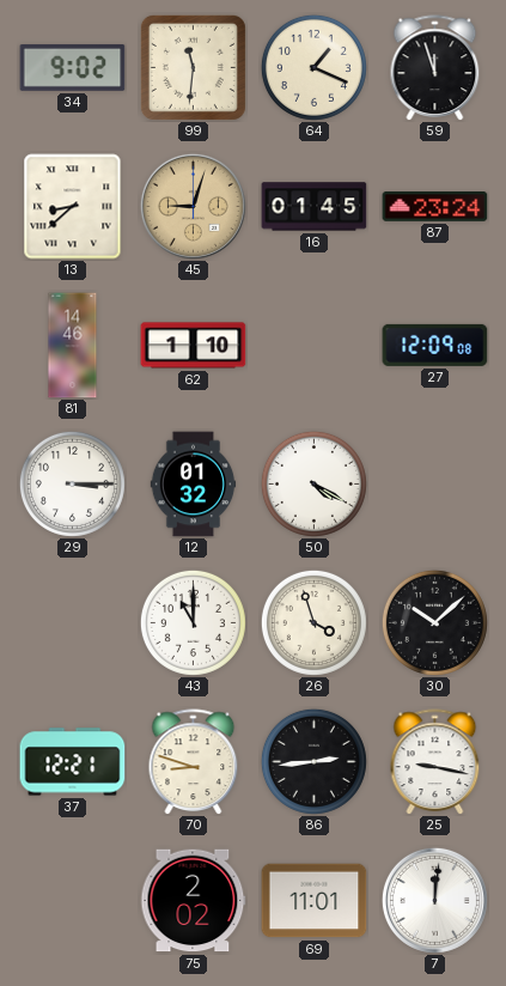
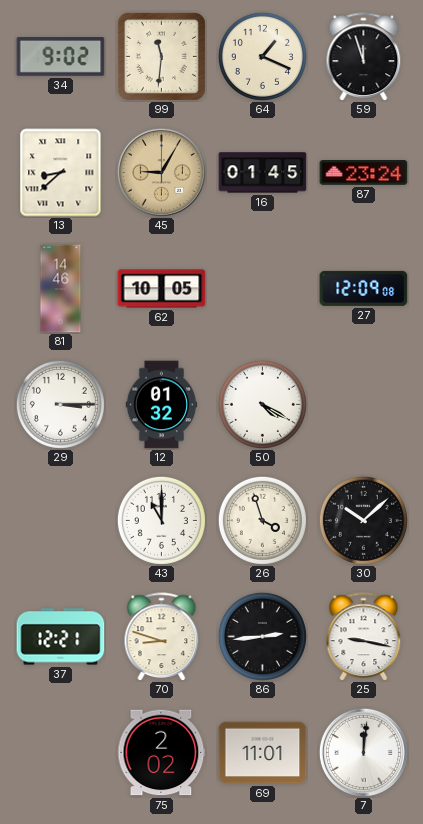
45: 9:03 -> 9:05
62: 1:10 -> 10:05
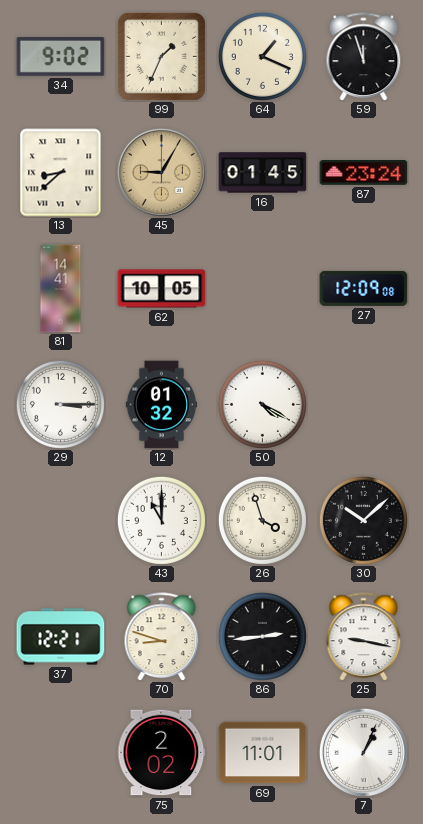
99: 11:31 -> 1:34
81: 14:46 -> 14:41
7: 12:01 -> 1:04
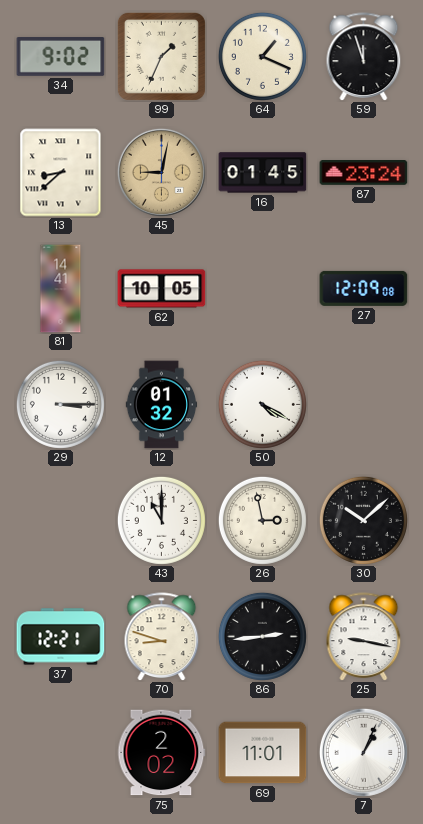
45: 9:05 -> 9:02
26: 3:57 -> 2:58
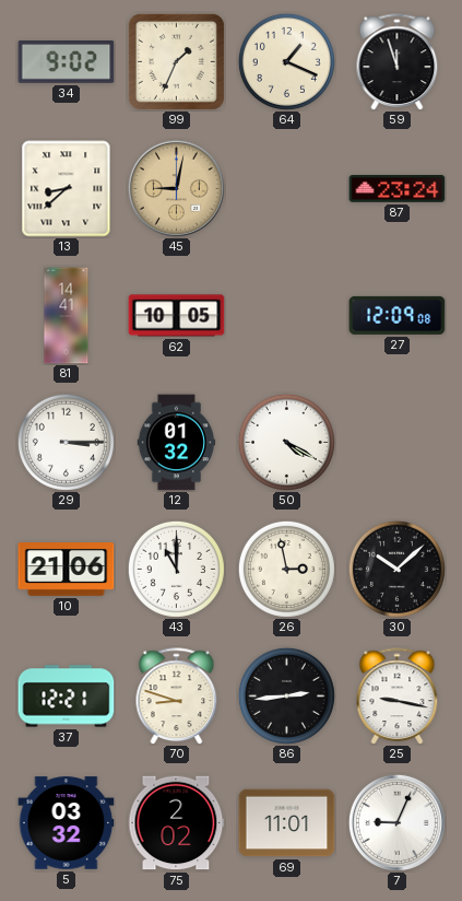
16: 01:45 -> none
10: none -> 21:06
5: none -> 03:32
7: 1:04 -> 9:04
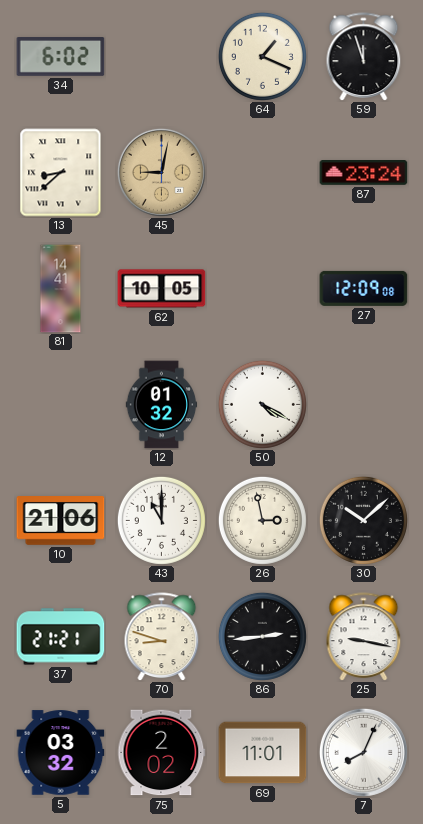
34: 9:02 -> 6:02
99: 1:34 -> none
29: 3:15 -> none
37: 12:21 -> 21:21
7: 9:04 -> 8:04
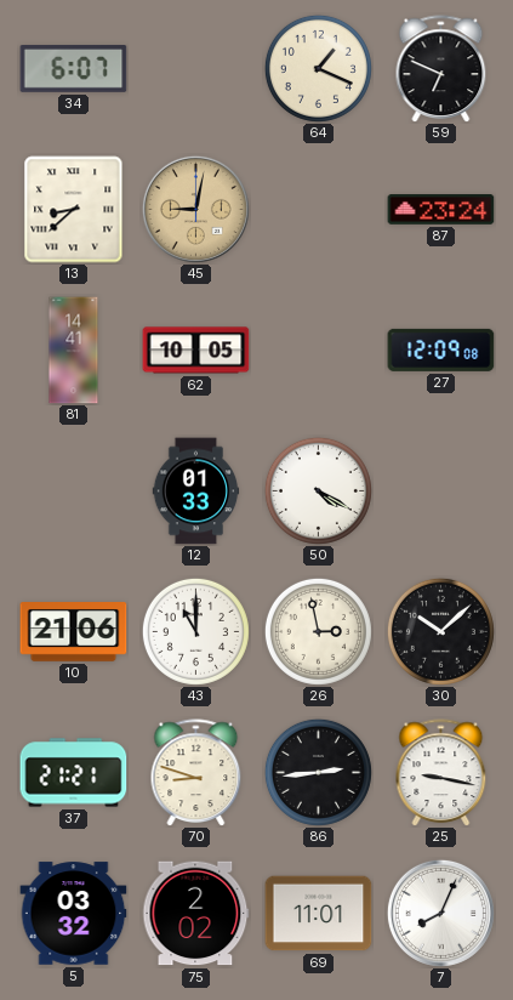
34: 6:02 -> 6:07
59: 11:57 -> 6:49
12: 01:32 -> 01:33
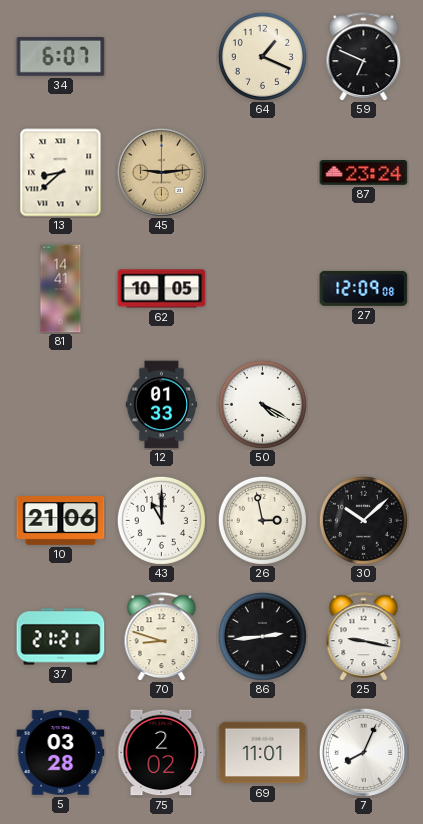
45: 9:02 -> 9:14
5: 03:32 -> 03:28
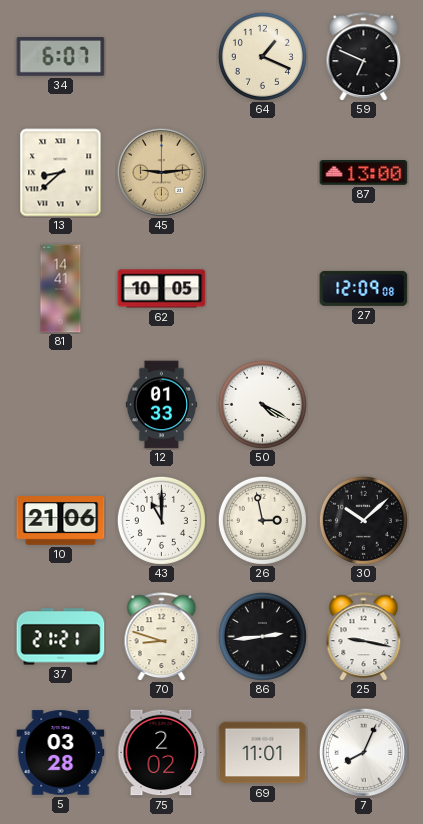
87: 23:24 -> 13:00
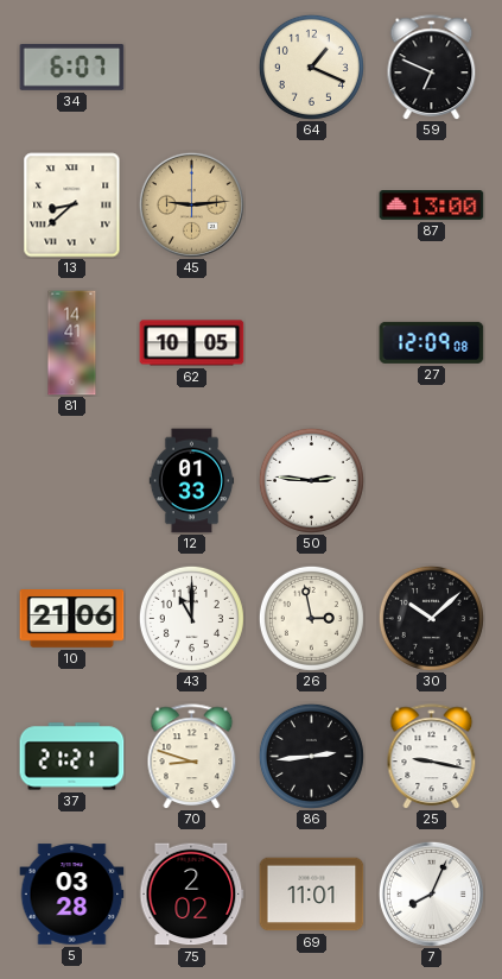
50: 4:20 -> 2:46
